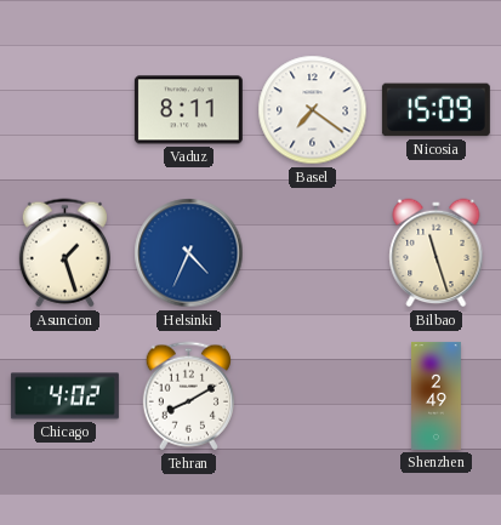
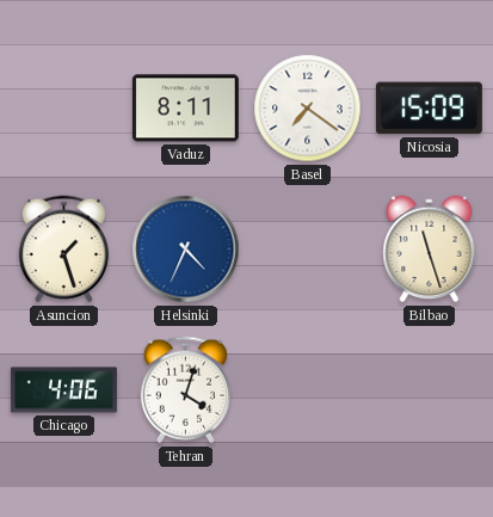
Chicago: 4:02 -> 4:06
Tehran: 8:10 -> 4:03
Shenzhen: 2:49 -> none
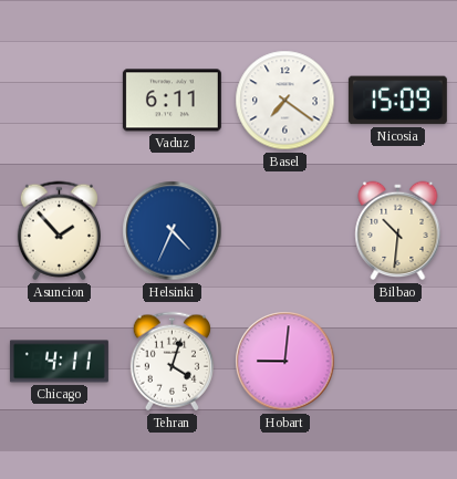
Vaduz: 8:11 -> 6:11
Asuncion: 1:27 -> 1:53
Bilbao: 11:27 -> 10:31
Chicago: 4:06 -> 4:11
Hobart: none -> 9:01
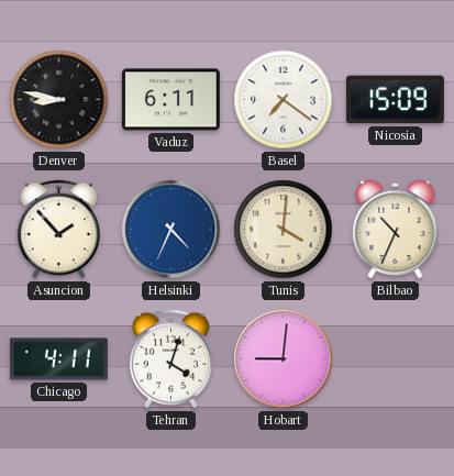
Denver: none -> 8:47
Tunis: none -> 4:01
Bilbao: 10:31 -> 10:34
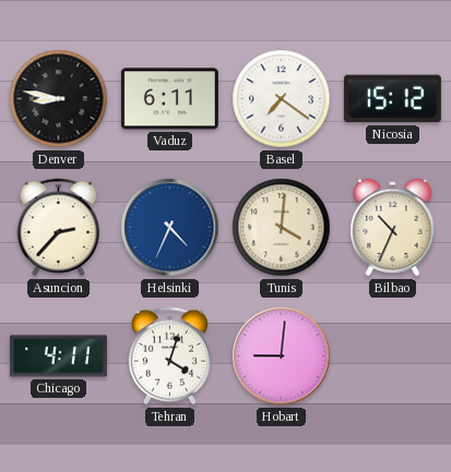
Nicosia: 15:09 -> 15:12
Asuncion: 1:53 -> 2:37
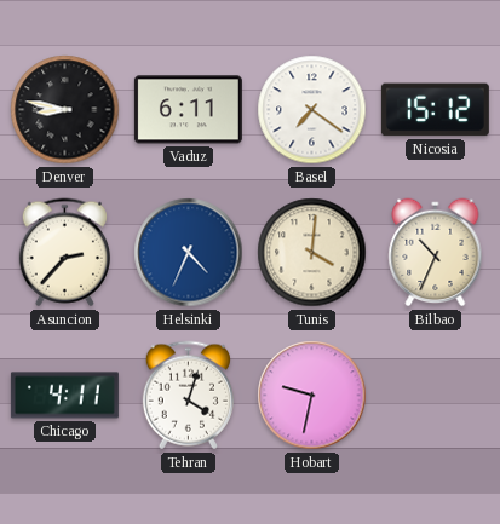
Hobart: 9:01 -> 9:32
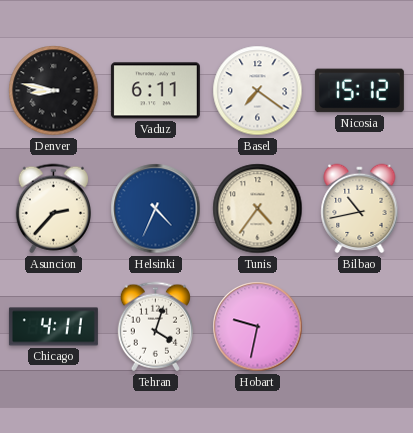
Tunis: 4:01 -> 4:36
Bilbao: 10:34 -> 10:43
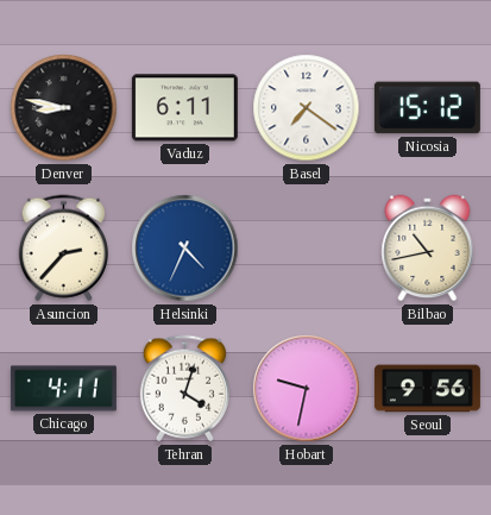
Tunis: 4:36 -> none
Seoul: none -> 9:56
